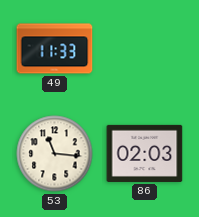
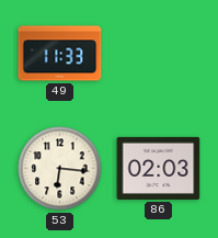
53: 11:16 -> 6:16
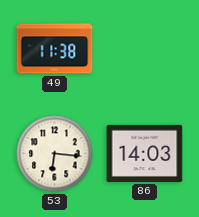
49: 11:33 -> 11:38
86: 02:03 -> 14:03
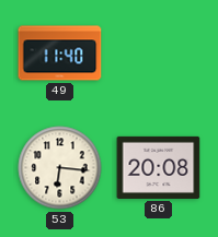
49: 11:38 -> 11:40
86: 14:03 -> 20:08
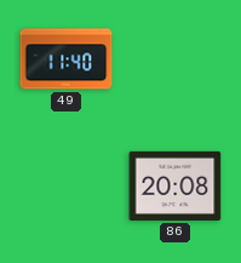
53: 6:16 -> none
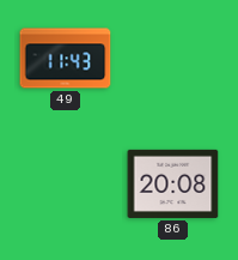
49: 11:40 -> 11:43
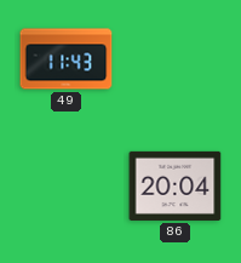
86: 20:08 -> 20:04
